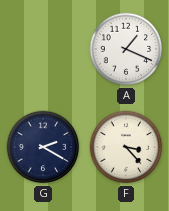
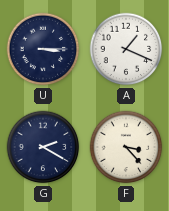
U: none -> 3:15
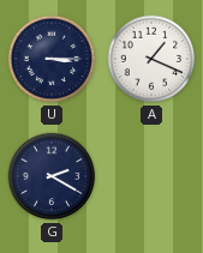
F: 3:23 -> none
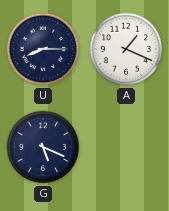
U: 3:15 -> 8:15
G: 2:20 -> 5:19
